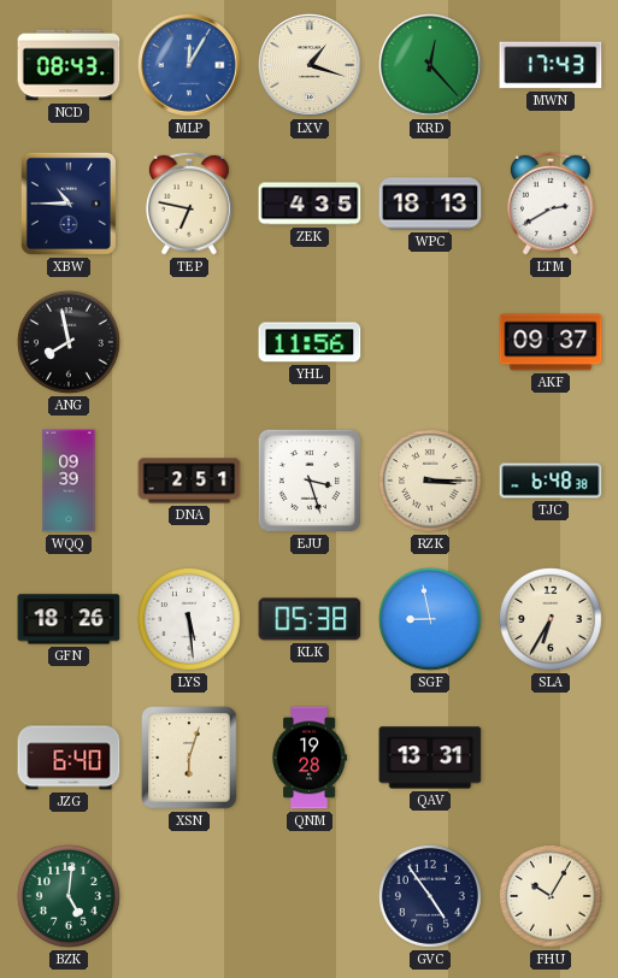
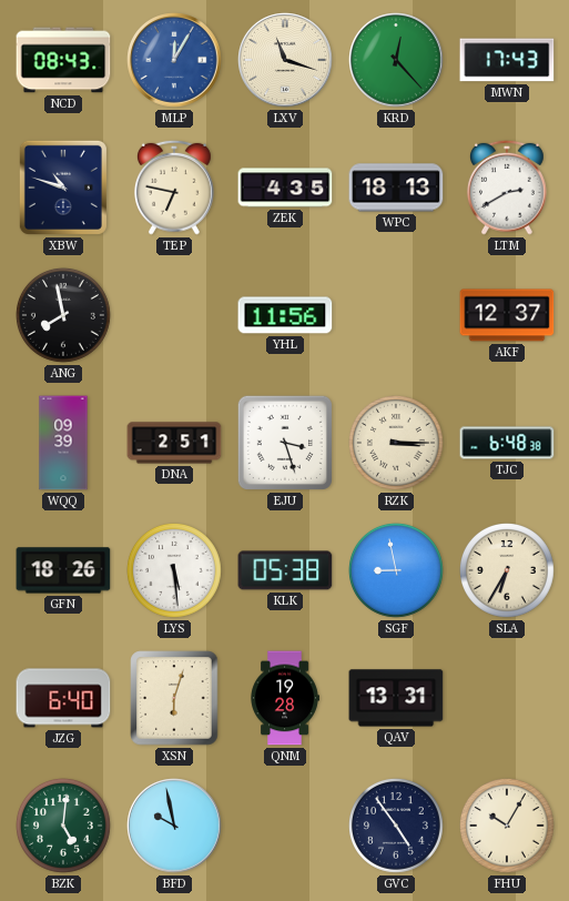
LXV: 1:18 -> 11:18
XBW: 10:45 -> 10:48
AKF: 09:37 -> 12:37
BFD: none -> 9:58
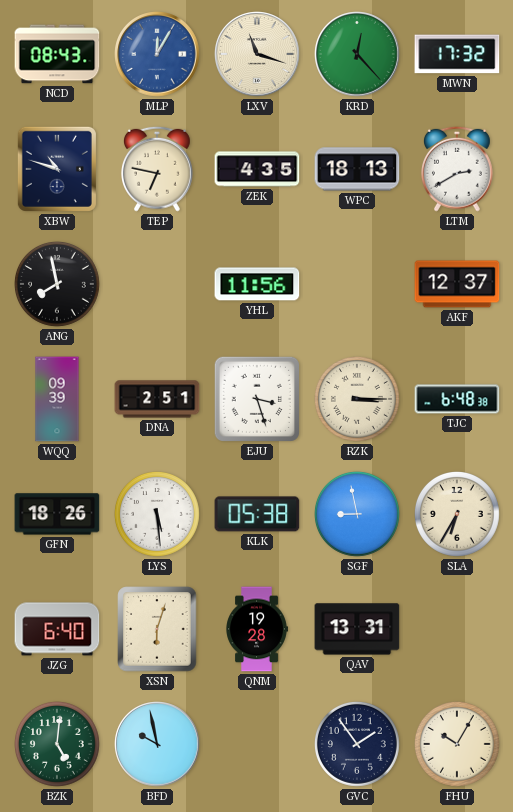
MWN: 17:43 -> 17:32
GVC: 4:54 -> 1:54
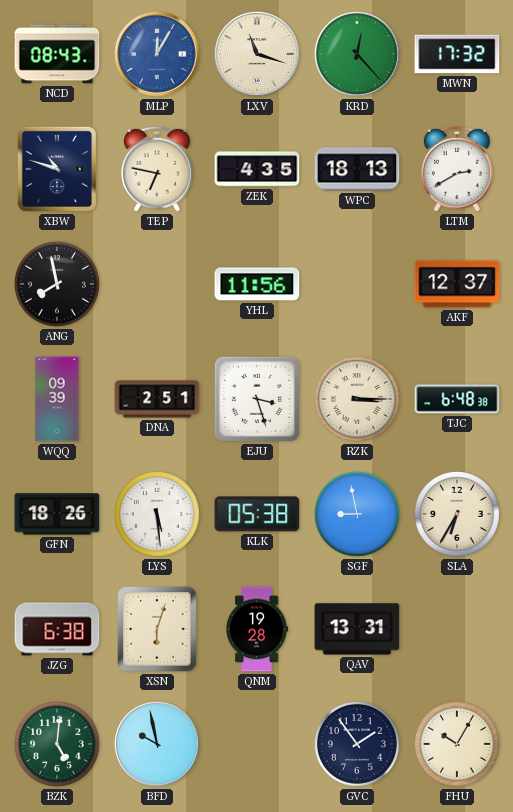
JZG: 6:40 -> 6:38
